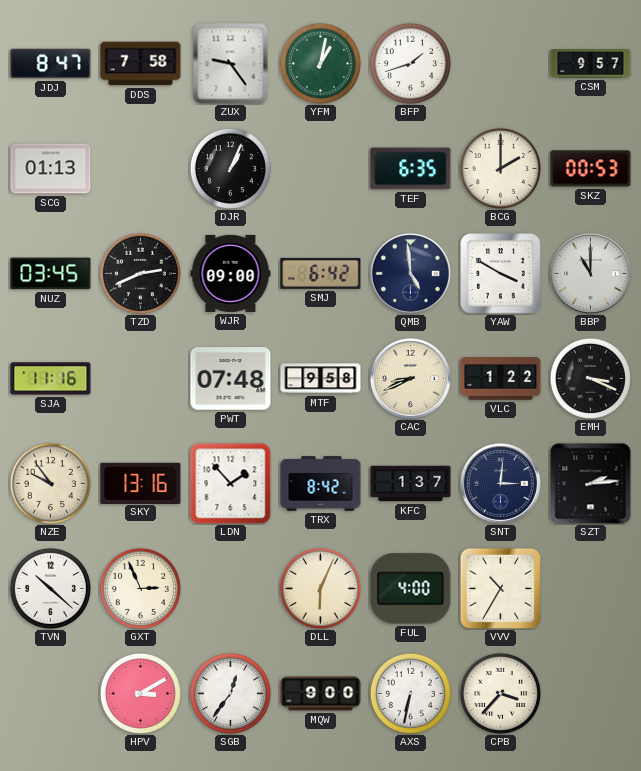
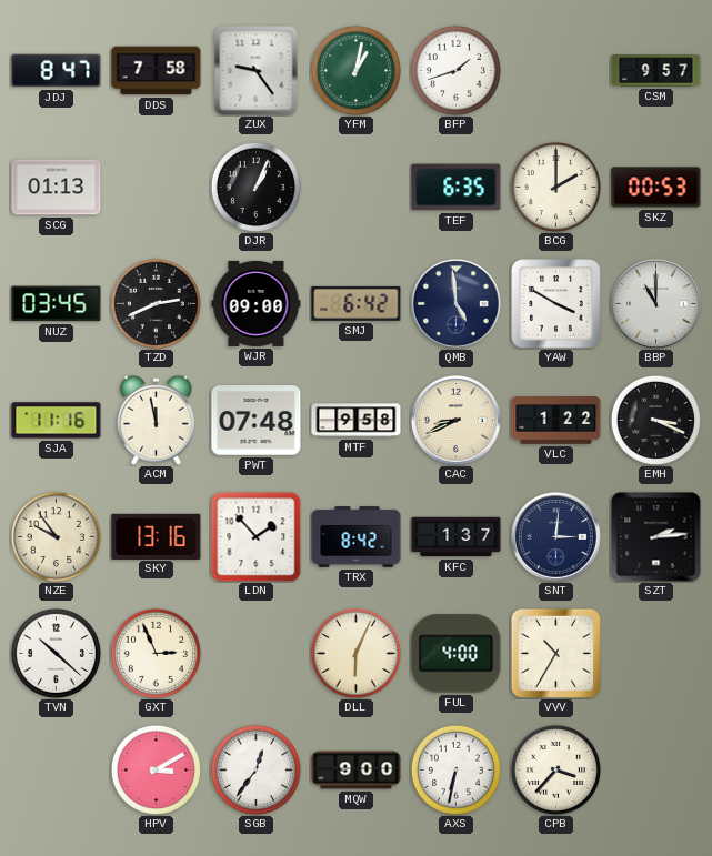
ACM: none -> 11:58
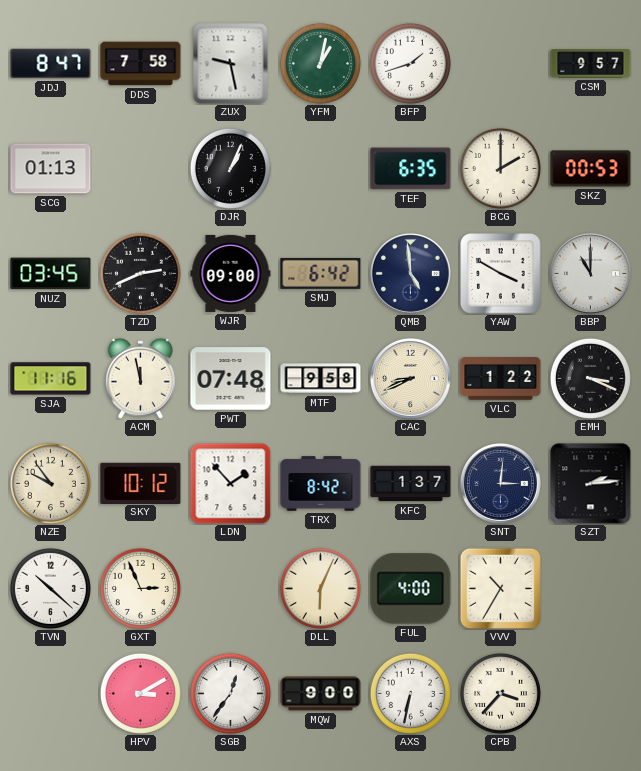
ZUX: 9:24 -> 9:28
SKY: 13:16 -> 10:12
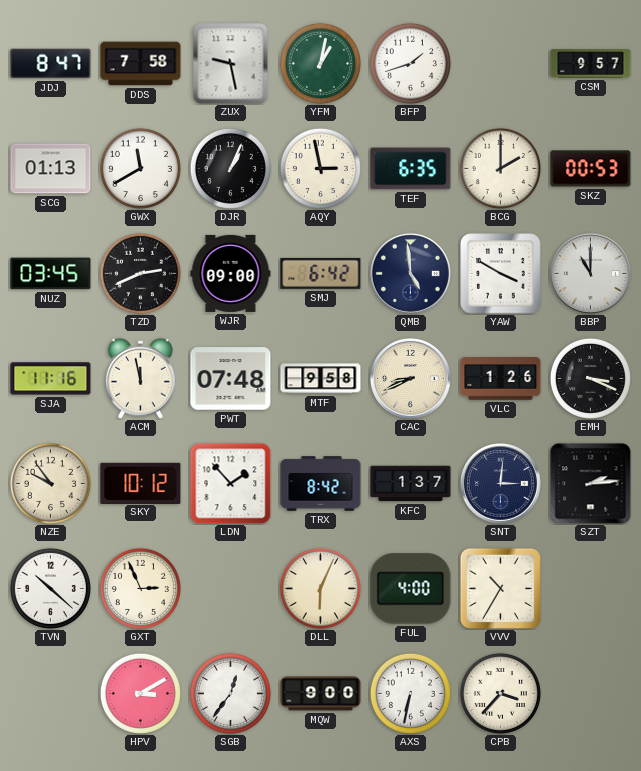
GWX: none -> 11:40
AQY: none -> 2:58
VLC: 1:22 -> 1:26
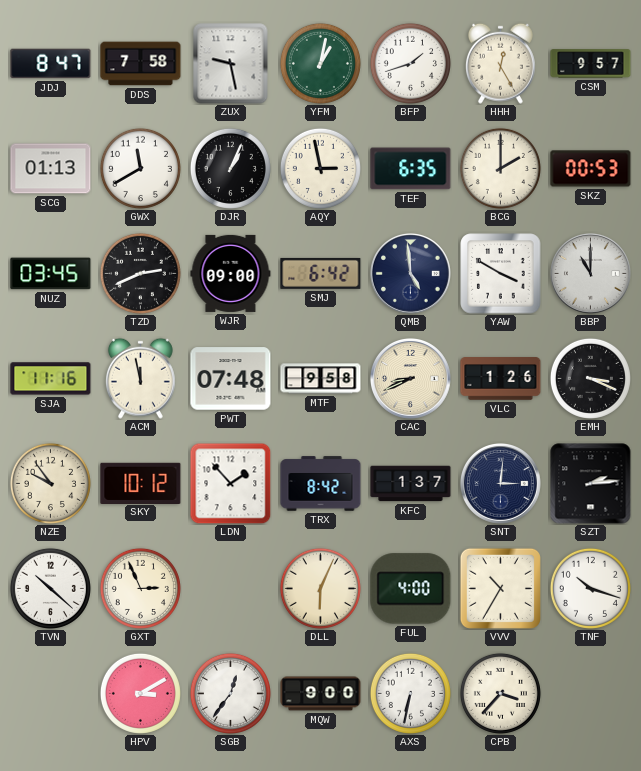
HHH: none -> 12:25
TNF: none -> 10:18
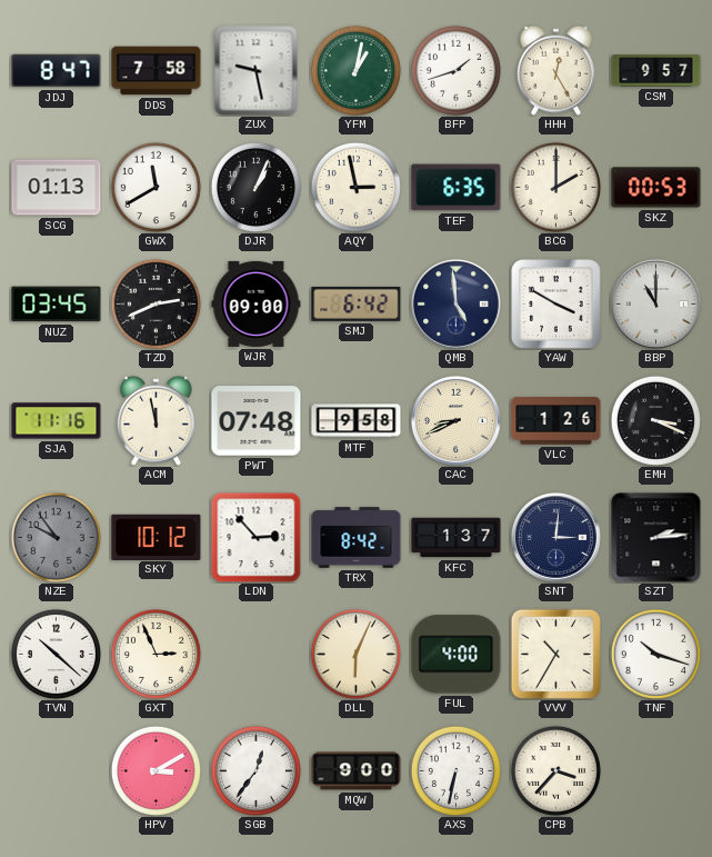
NZE dial: cream -> grey
LDN: 1:53 -> 2:53
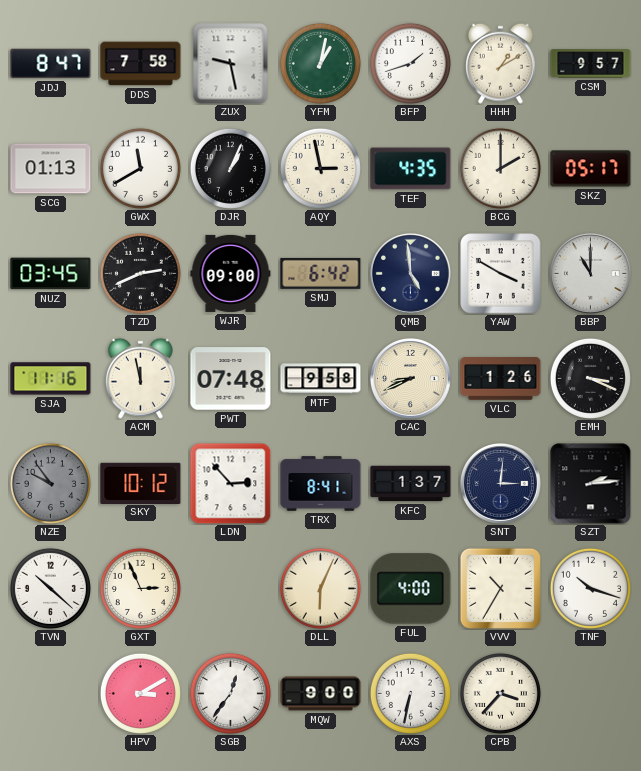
HHH: 12:25 -> 1:10
TEF: 6:35 -> 4:35
SKZ: 00:53 -> 05:17
TRX: 8:42 -> 8:41
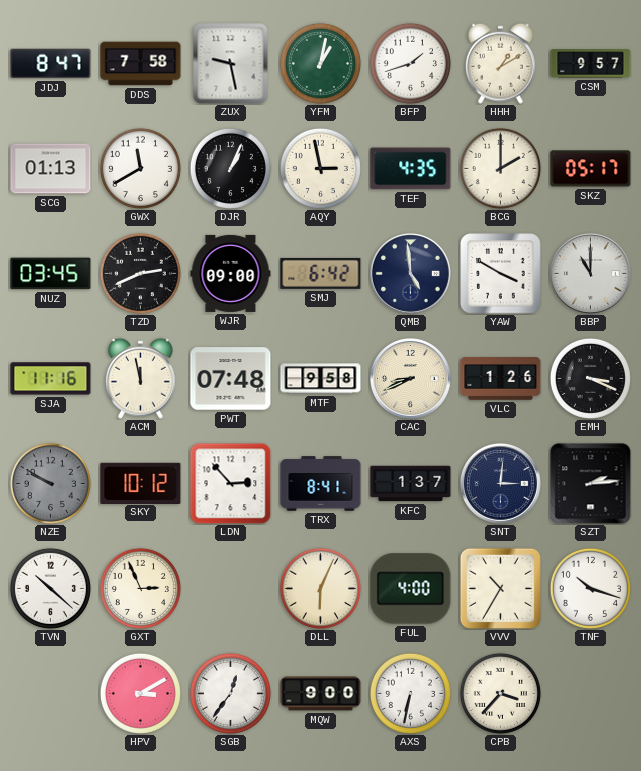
NZE: 9:54 -> 9:50
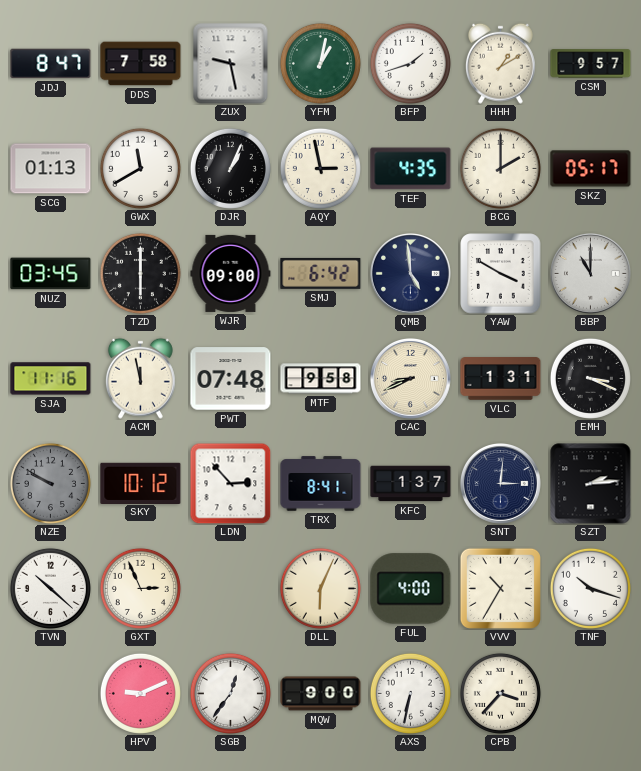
TZD: 2:41 -> 6:00
VLC: 1:26 -> 1:31
HPV: 3:10 -> 9:11
